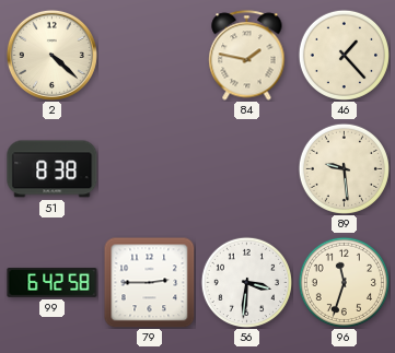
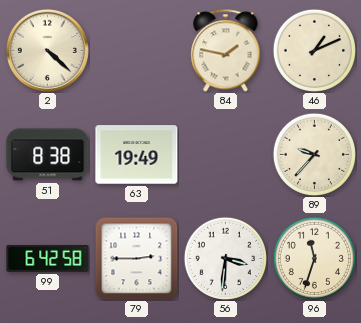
46: 1:23 -> 1:11
63: none -> 19:49
89: 9:29 -> 9:37
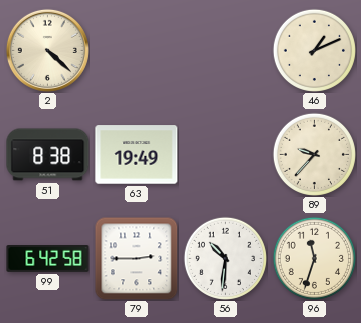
84: 1:47 -> none
56: 3:31 -> 10:31
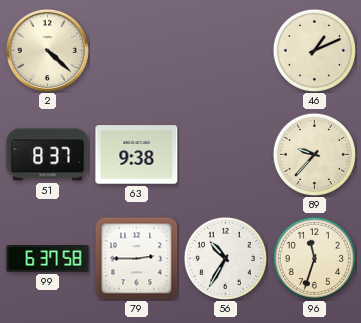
51: 8:38 -> 8:37
63: 19:49 -> 9:38
99: 6:42 -> 6:37
56: 10:31 -> 10:35
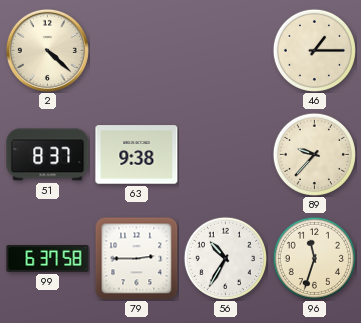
46: 1:11 -> 1:15
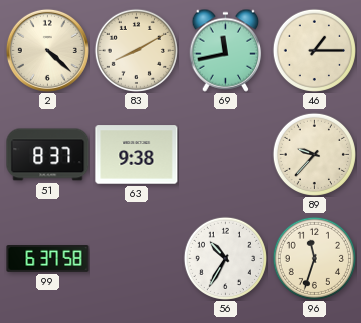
83: none -> 8:10
69: none -> 11:43
79: 2:45 -> none
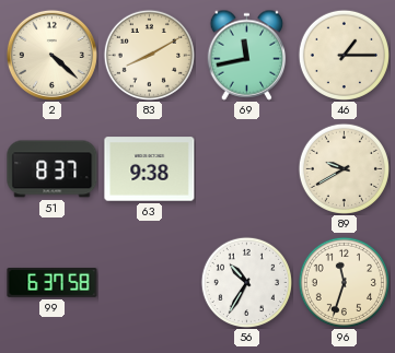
89: 9:37 -> 9:40
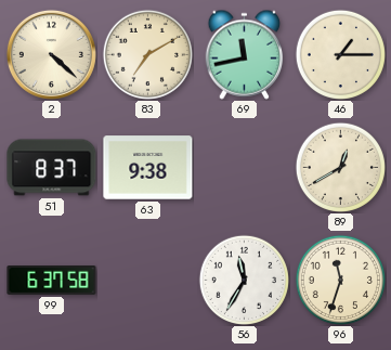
83: 8:10 -> 7:10
89: 9:40 -> 12:40
56: 10:35 -> 11:35
